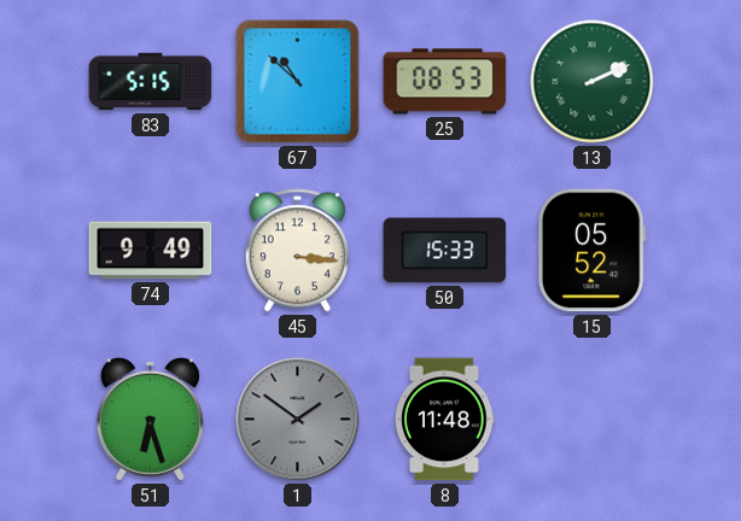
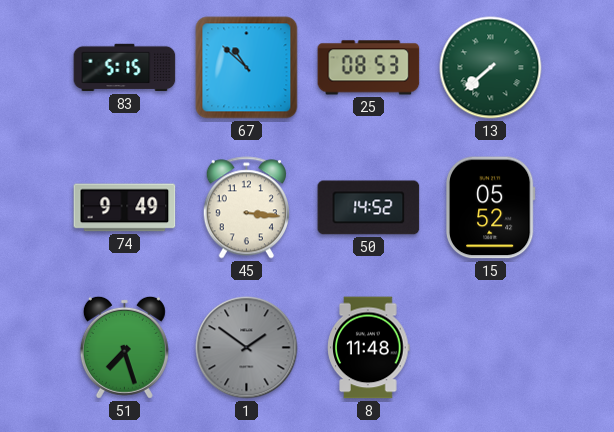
13: 2:11 -> 7:38
50: 15:33 -> 14:52
51: 6:27 -> 7:27
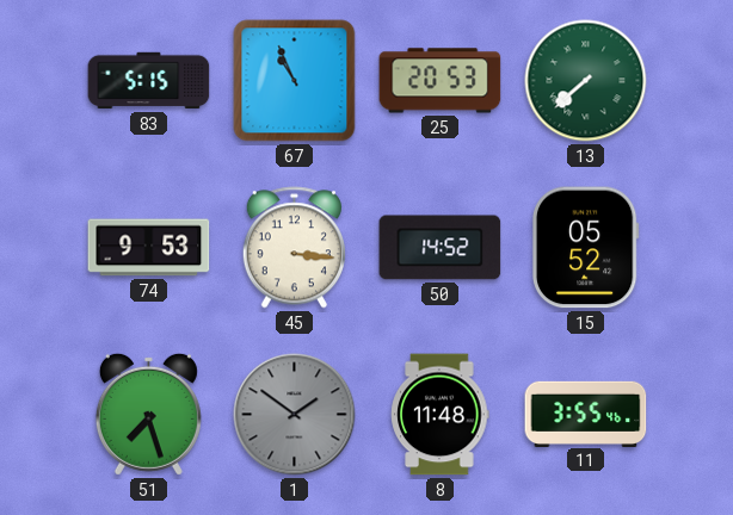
67: 10:52 -> 10:56
25: 08:53 -> 20:53
74: 9:49 -> 9:53
11: none -> 3:55
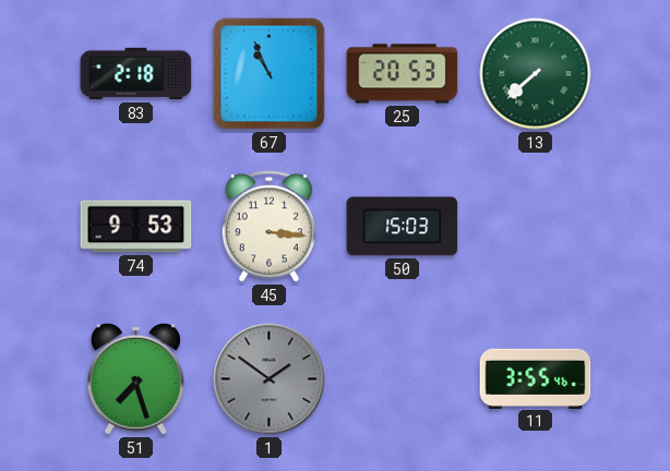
83: 5:15 -> 2:18
50: 14:52 -> 15:03
15: 05:52 -> none
8: 11:48 -> none
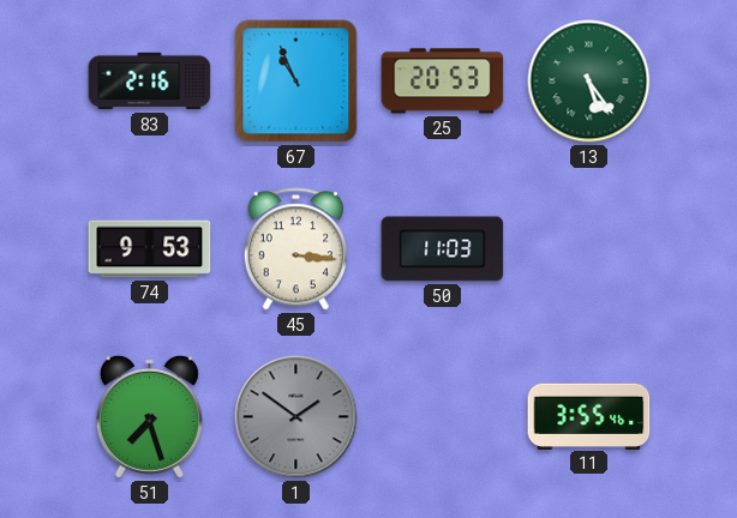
83: 2:18 -> 2:16
13: 7:38 -> 5:24
50: 15:03 -> 11:03
